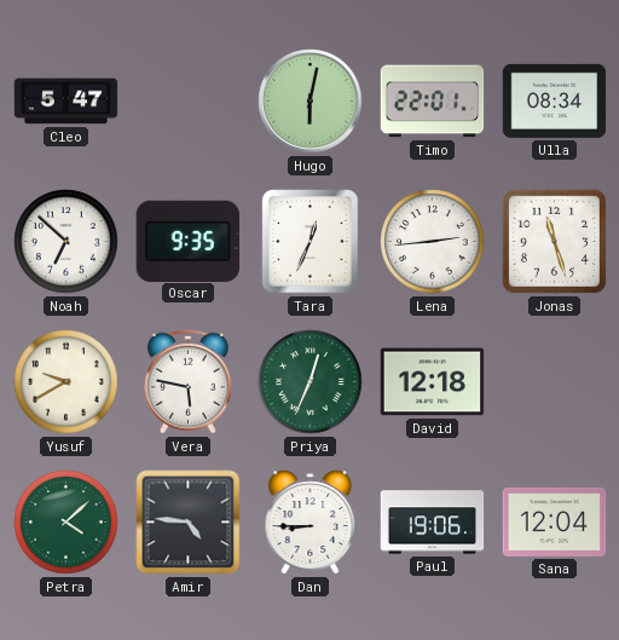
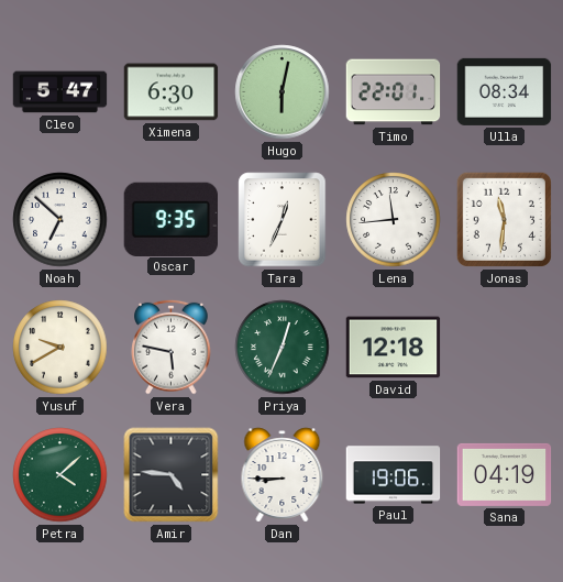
Ximena: none -> 6:30
Lena: 2:44 -> 11:44
Jonas: 11:27 -> 11:31
Sana: 12:04 -> 04:19
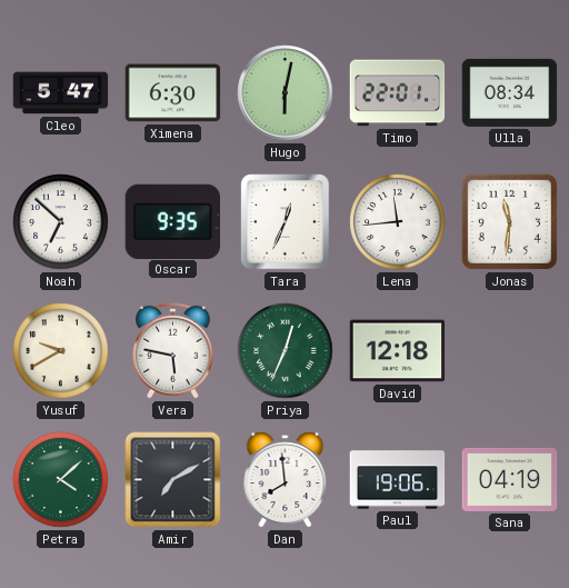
Amir: 4:46 -> 7:10
Dan: 8:45 -> 7:59
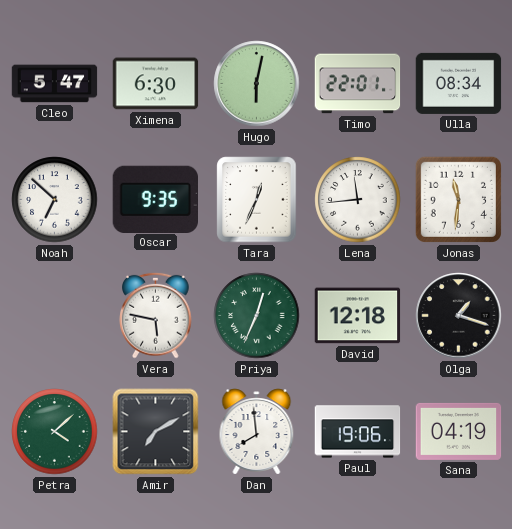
Yusuf: 9:40 -> none
Olga: none -> 1:18
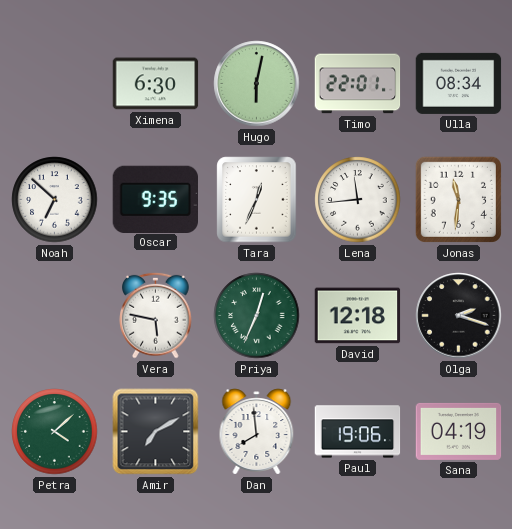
Cleo: 5:47 -> none
Olga: 1:18 -> 2:18
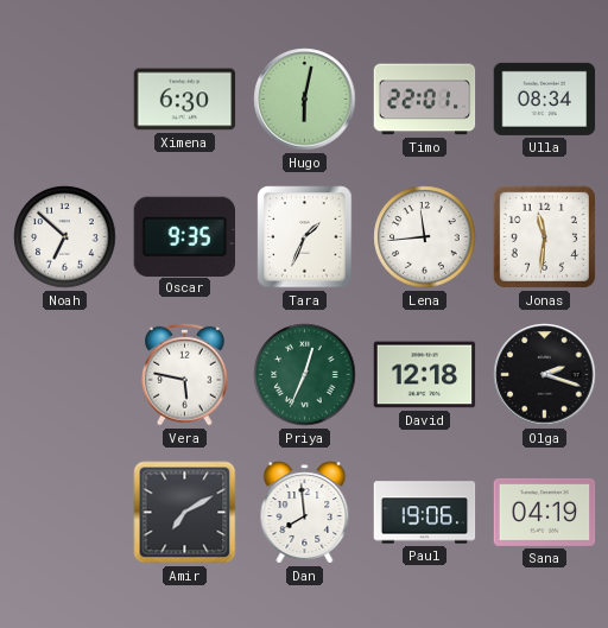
Tara: 12:34 -> 1:34
Petra: 4:08 -> none
